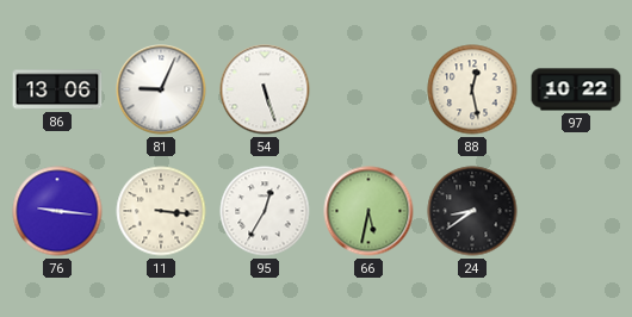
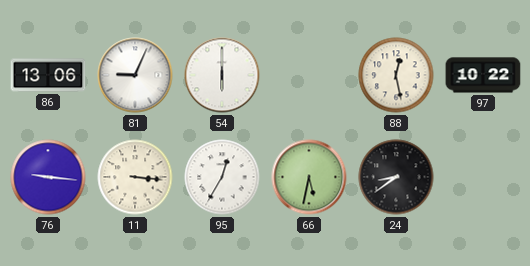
54: 5:27 -> 6:00
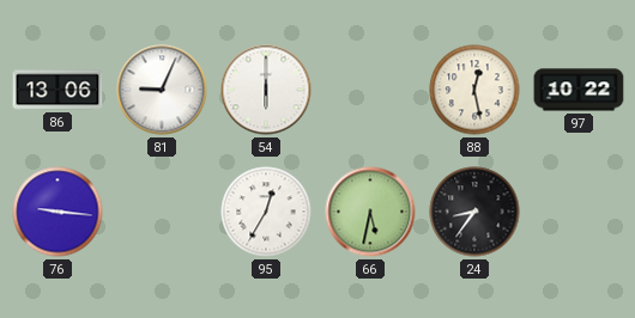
11: 3:16 -> none
24: 8:39 -> 8:36
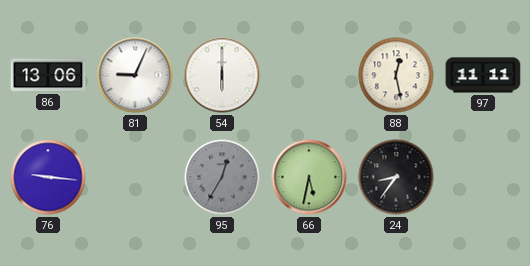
97: 10:22 -> 11:11
95 dial: white -> grey
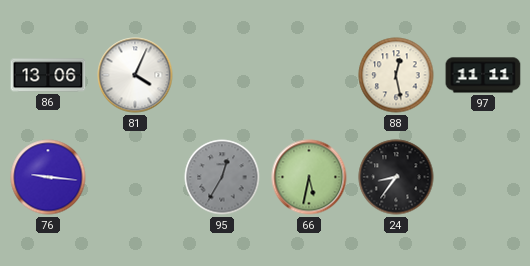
81: 9:04 -> 4:04
54: 6:00 -> none
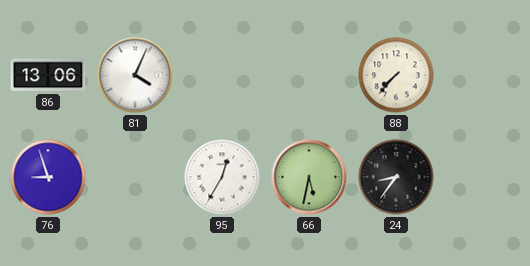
88: 12:28 -> 7:37
97: 11:11 -> none
76: 9:16 -> 8:57
95 dial: grey -> white
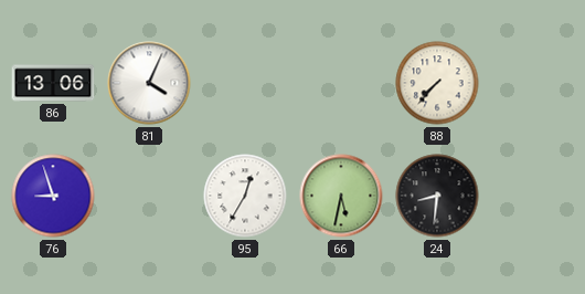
24: 8:36 -> 8:31
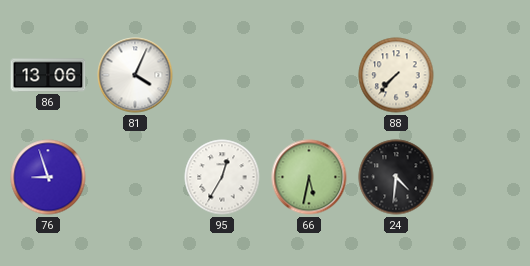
24: 8:31 -> 4:31
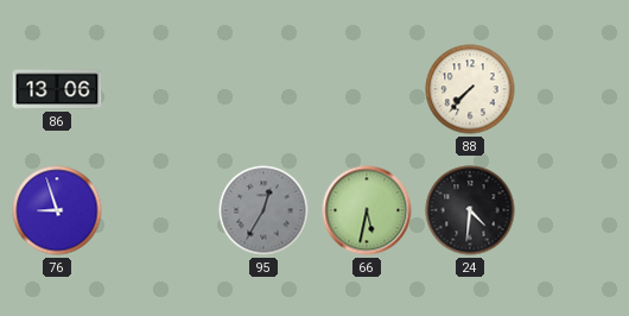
81: 4:04 -> none
95 dial: white -> grey
